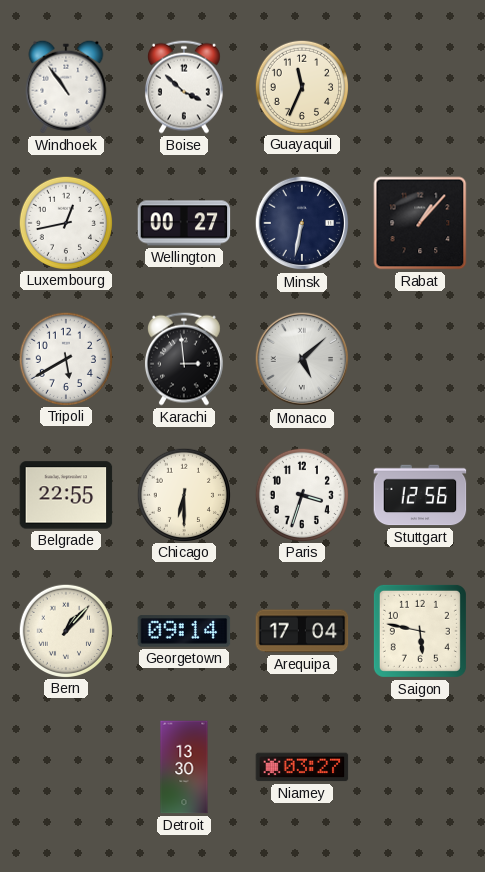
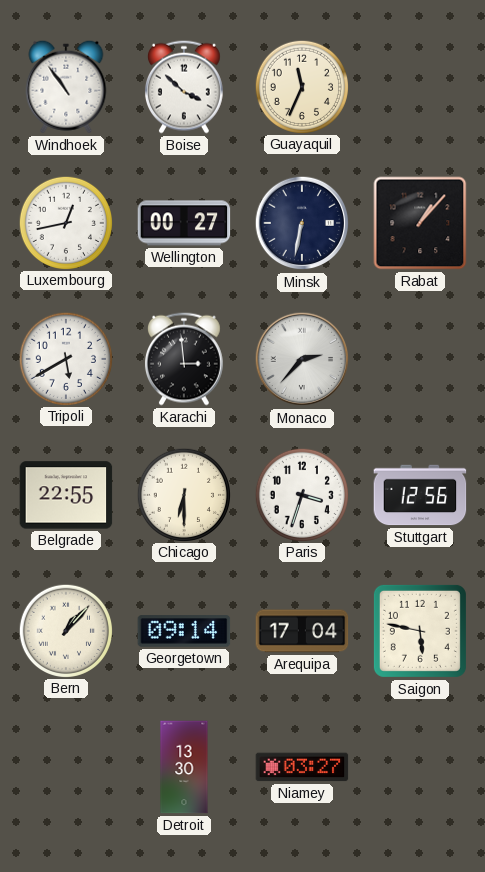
Monaco: 5:08 -> 2:37
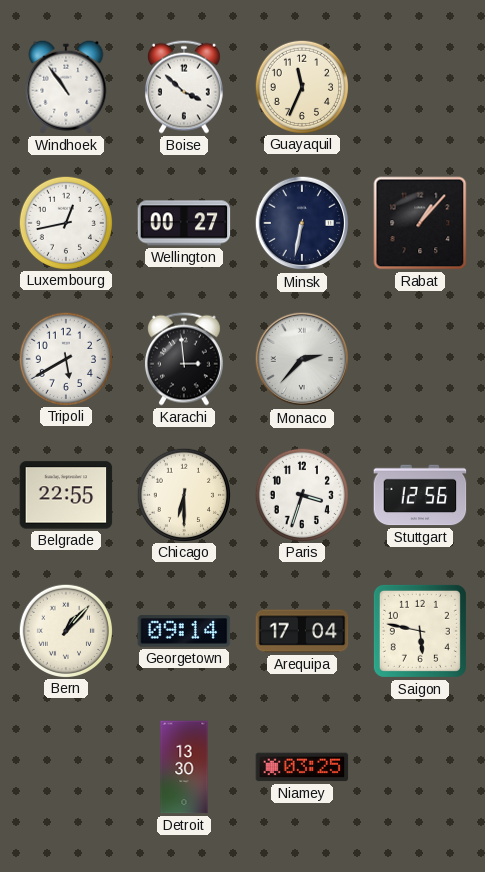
Niamey: 03:27 -> 03:25
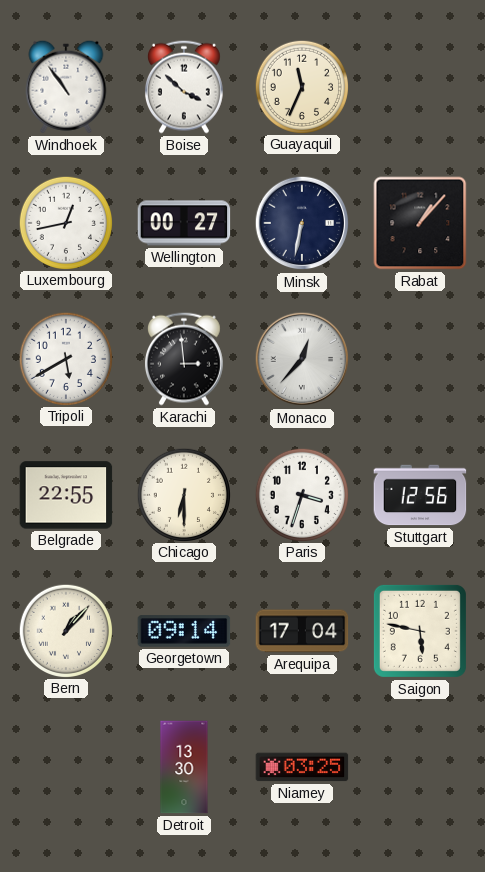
Monaco: 2:37 -> 12:37
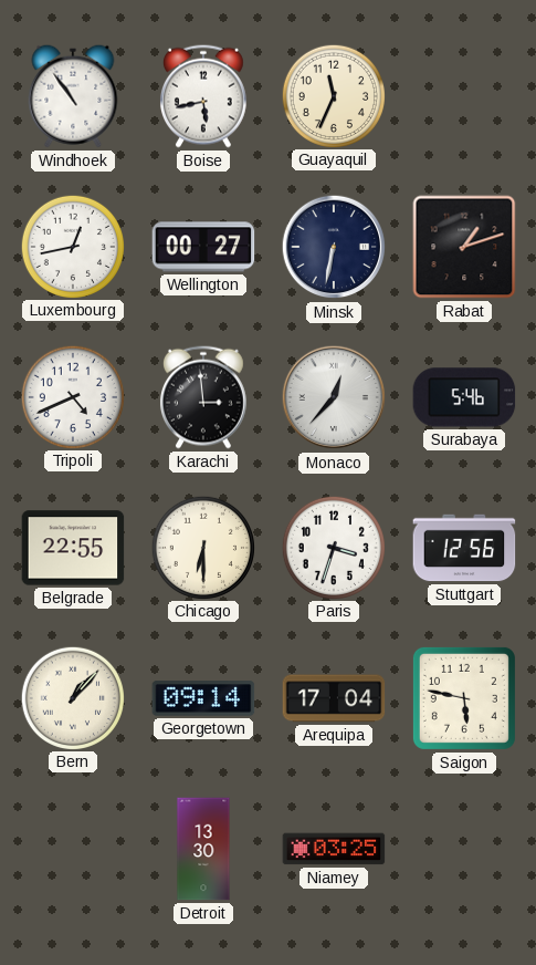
Boise: 3:52 -> 5:43
Rabat: 1:07 -> 1:12
Tripoli: 5:40 -> 4:41
Surabaya: none -> 5:46
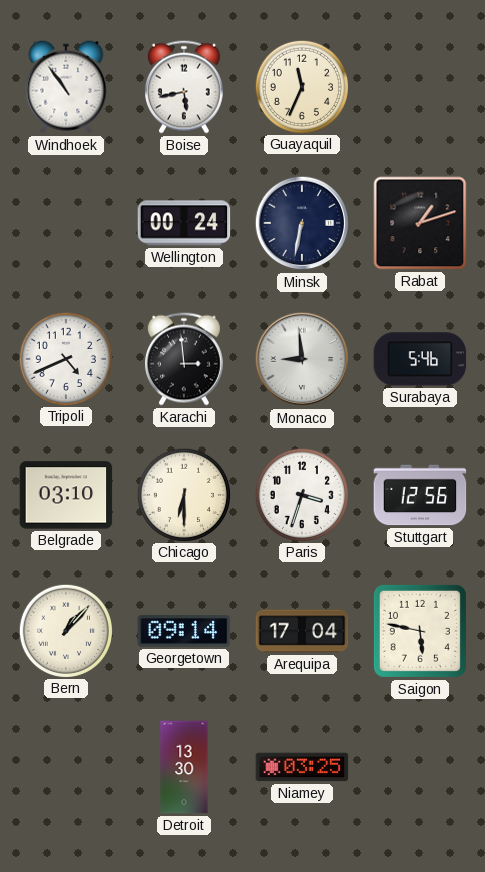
Luxembourg: 12:43 -> none
Wellington: 00:27 -> 00:24
Monaco: 12:37 -> 8:59
Belgrade: 22:55 -> 03:10
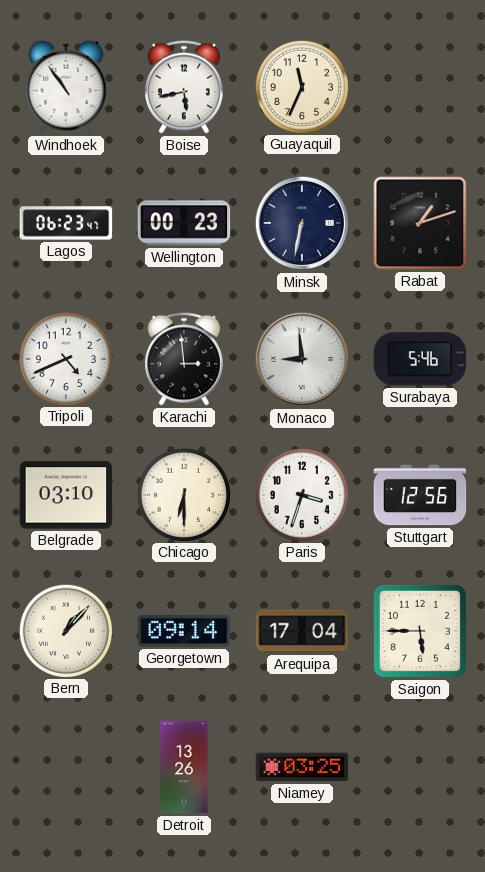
Lagos: none -> 06:23
Wellington: 00:24 -> 00:23
Saigon: 5:47 -> 5:45
Detroit: 13:30 -> 13:26
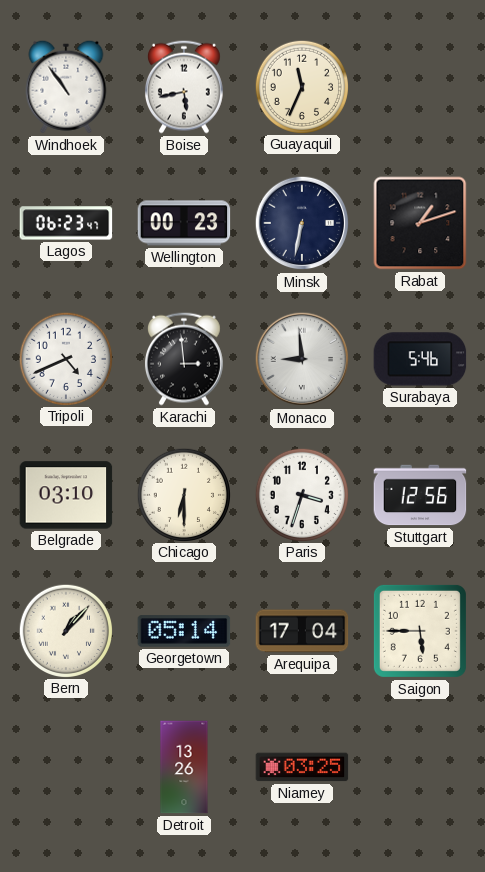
Georgetown: 09:14 -> 05:14
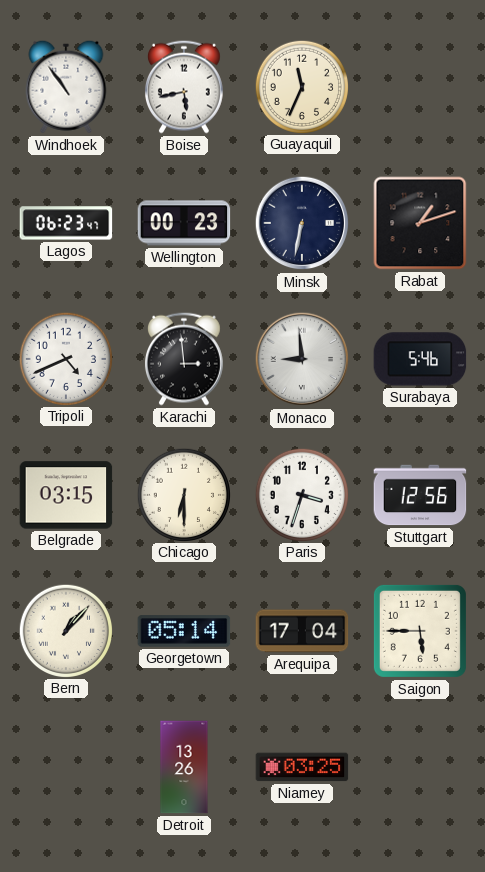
Belgrade: 03:10 -> 03:15
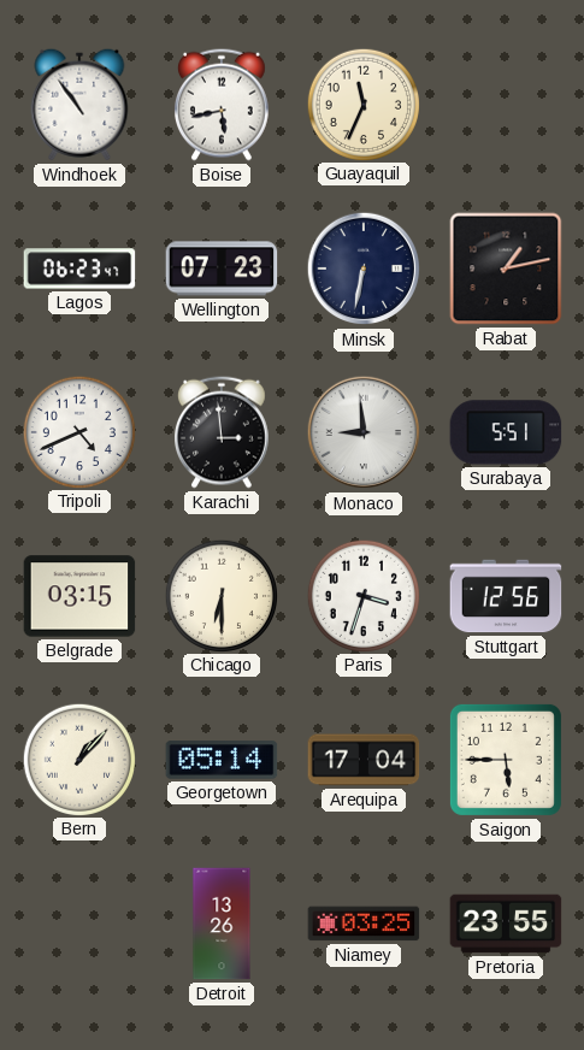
Wellington: 00:23 -> 07:23
Rabat: 1:12 -> 1:13
Surabaya: 5:46 -> 5:51
Pretoria: none -> 23:55
